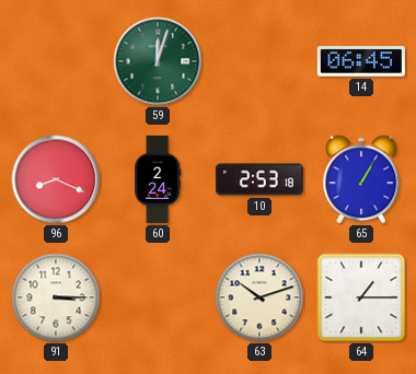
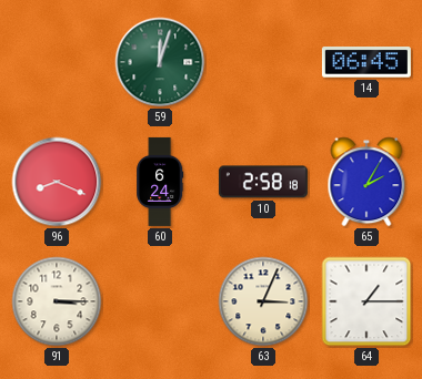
60: 2:24 -> 6:24
10: 2:53 -> 2:58
65: 1:05 -> 2:05
63: 10:12 -> 3:04
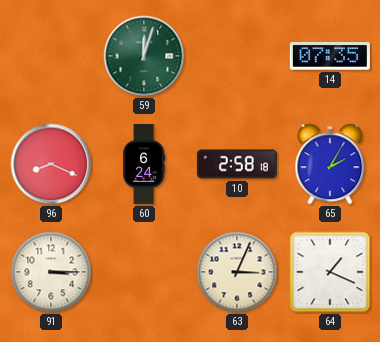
14: 06:45 -> 07:35
64: 1:15 -> 1:19
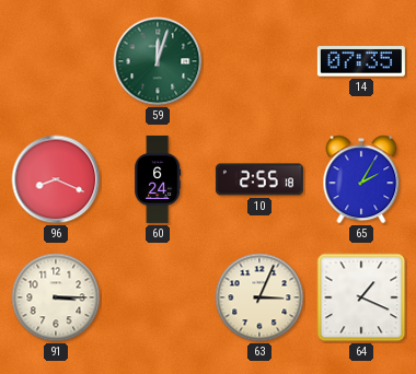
10: 2:58 -> 2:55
